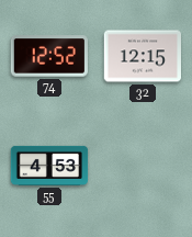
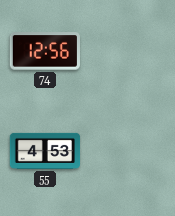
74: 12:52 -> 12:56
32: 12:15 -> none
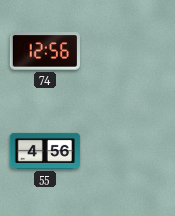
55: 4:53 -> 4:56
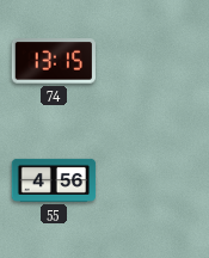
74: 12:56 -> 13:15
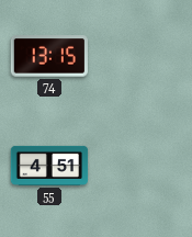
55: 4:56 -> 4:51
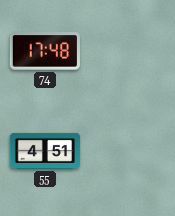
74: 13:15 -> 17:48
